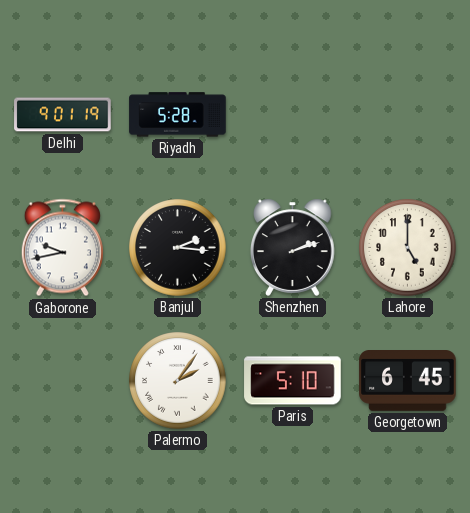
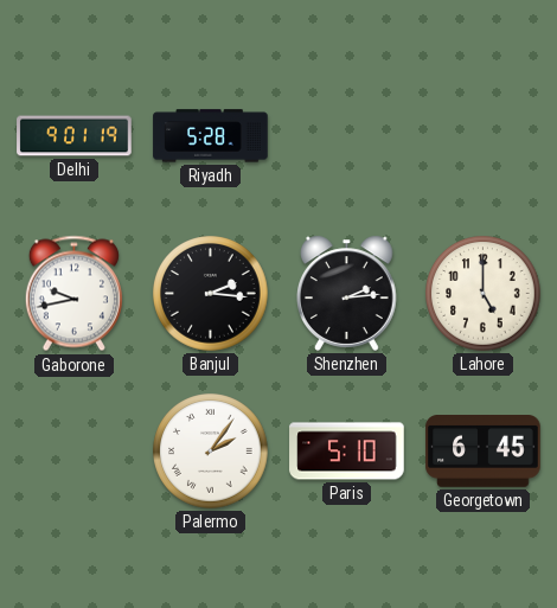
Shenzhen: 2:12 -> 2:14
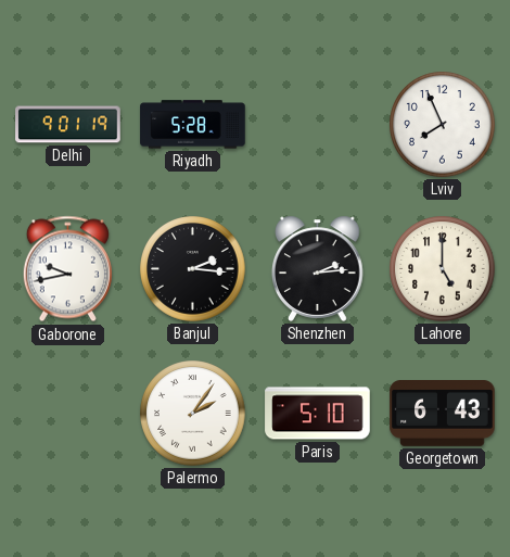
Lviv: none -> 7:56
Georgetown: 6:45 -> 6:43
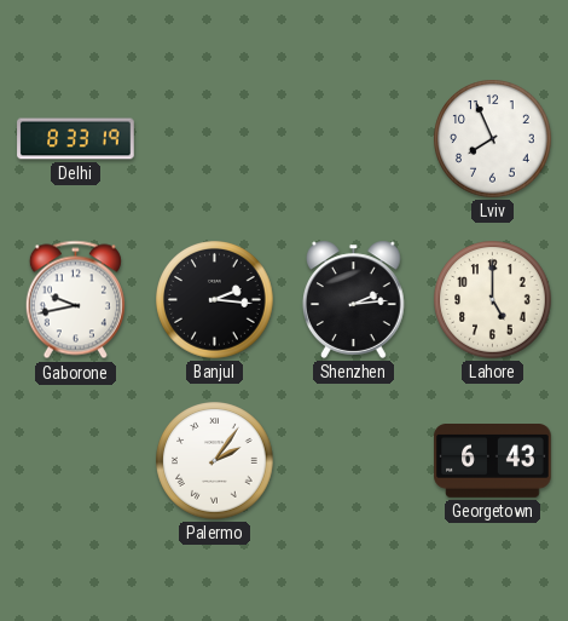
Delhi: 9:01 -> 8:33
Riyadh: 5:28 -> none
Paris: 5:10 -> none
